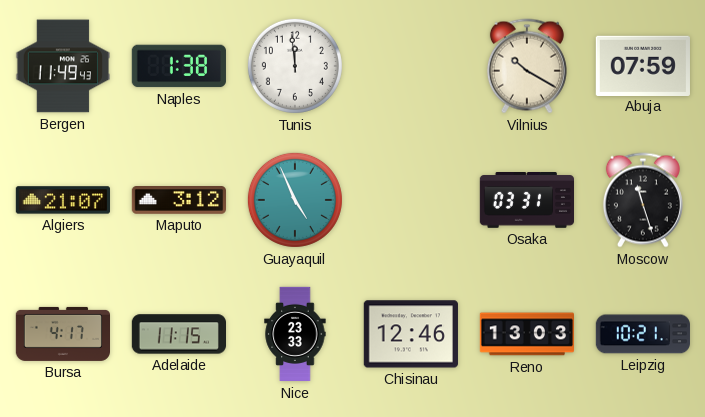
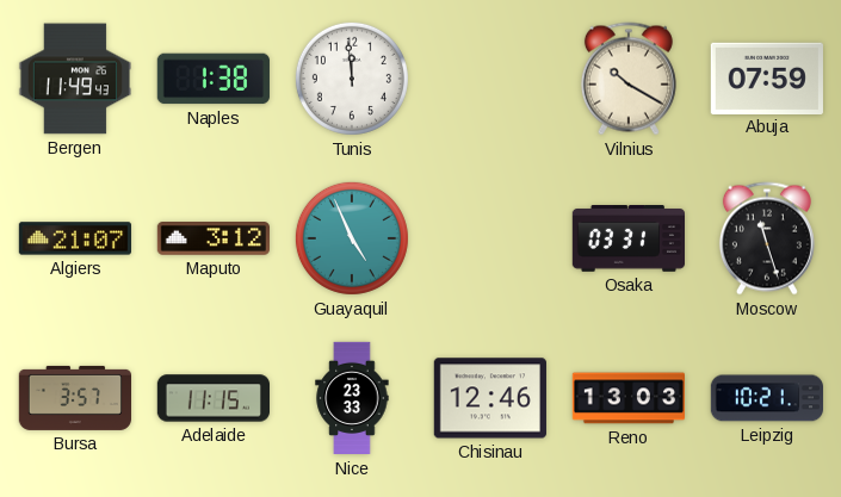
Bursa: 4:17 -> 3:57
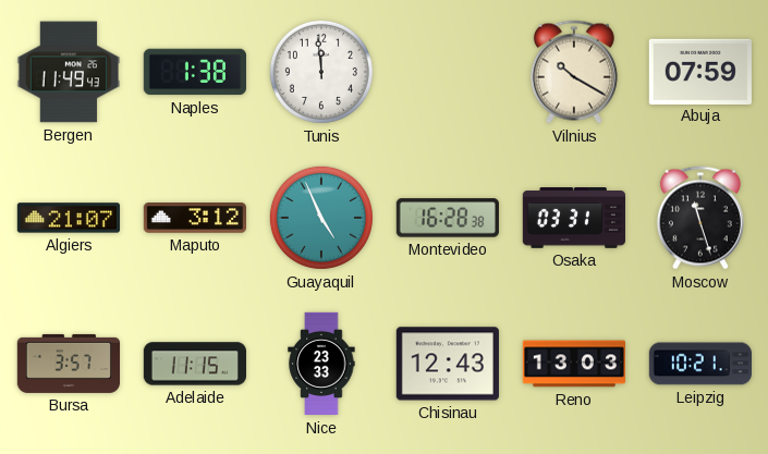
Montevideo: none -> 16:28
Chisinau: 12:46 -> 12:43
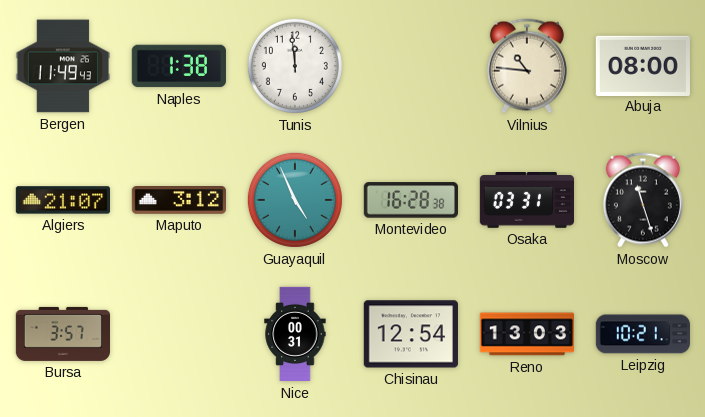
Vilnius: 10:20 -> 10:46
Abuja: 07:59 -> 08:00
Adelaide: 11:15 -> none
Nice: 23:33 -> 00:31
Chisinau: 12:43 -> 12:54
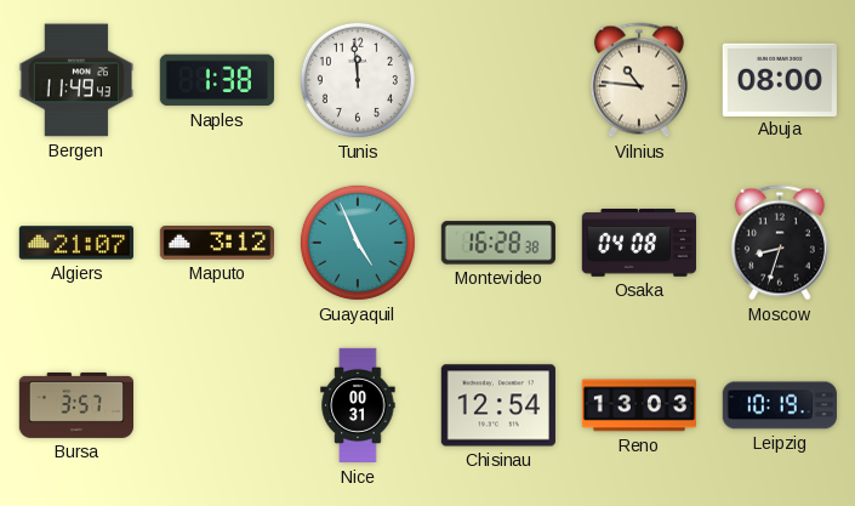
Osaka: 03:31 -> 04:08
Moscow: 11:27 -> 8:33
Leipzig: 10:21 -> 10:19
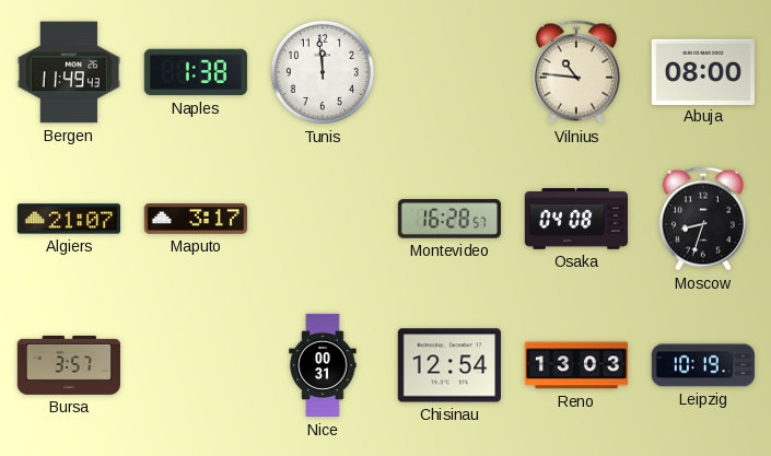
Maputo: 3:12 -> 3:17
Guayaquil: 4:56 -> none
Montevideo: 16:28:38 -> 16:28:57
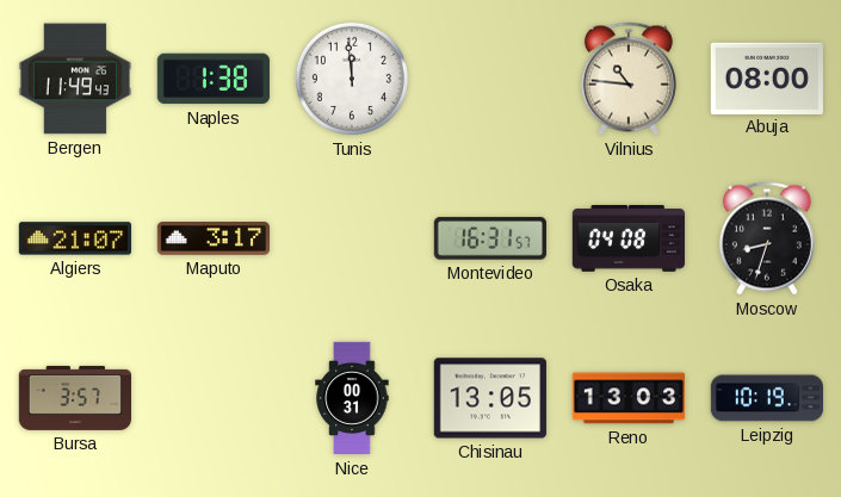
Montevideo: 16:28 -> 16:31
Chisinau: 12:54 -> 13:05
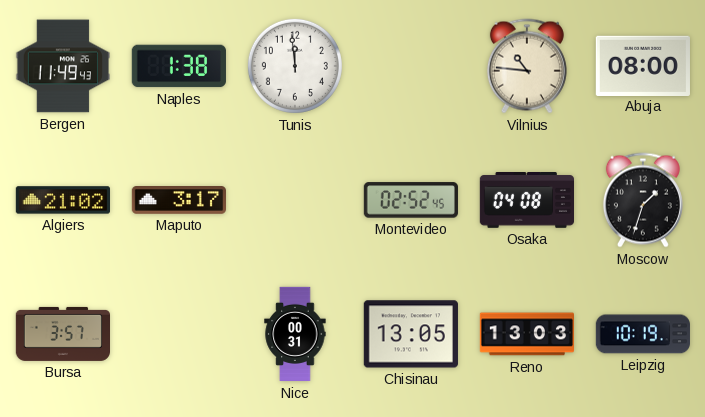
Algiers: 21:07 -> 21:02
Montevideo: 16:31 -> 02:52
Moscow: 8:33 -> 1:33
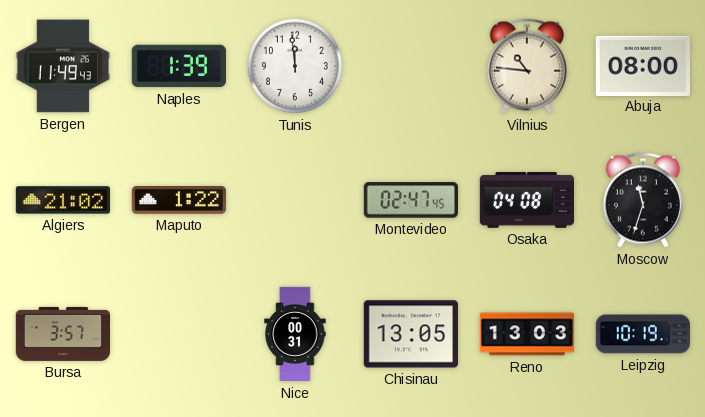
Naples: 1:38 -> 1:39
Maputo: 3:17 -> 1:22
Montevideo: 02:52 -> 02:47
Moscow: 1:33 -> 11:33
